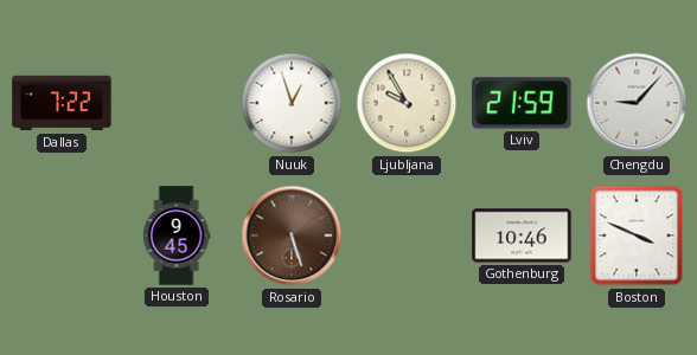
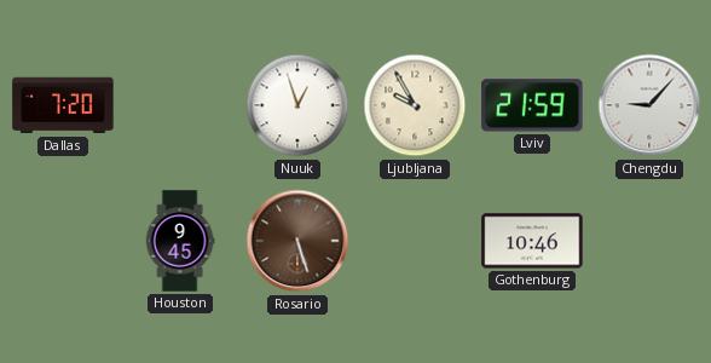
Dallas: 7:22 -> 7:20
Boston: 3:49 -> none
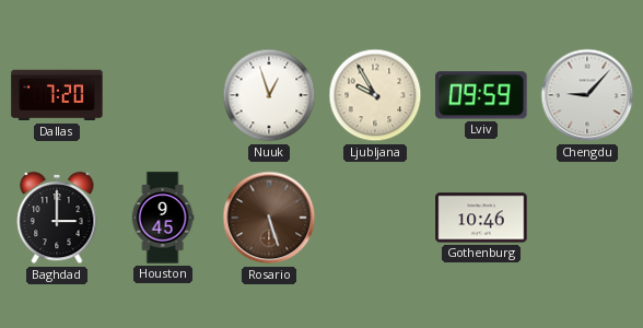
Lviv: 21:59 -> 09:59
Baghdad: none -> 3:00
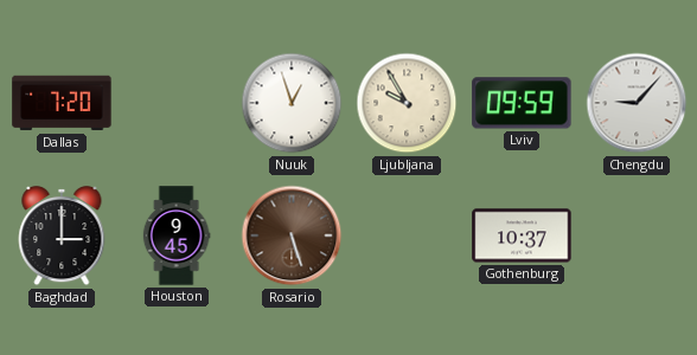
Gothenburg: 10:46 -> 10:37
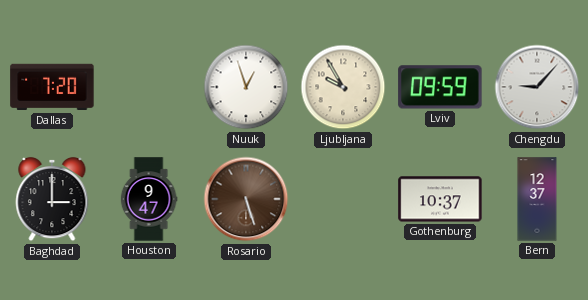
Houston: 9:45 -> 9:47
Bern: none -> 12:37
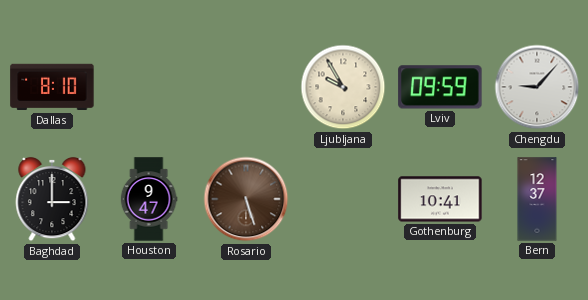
Dallas: 7:20 -> 8:10
Nuuk: 12:57 -> none
Gothenburg: 10:37 -> 10:41
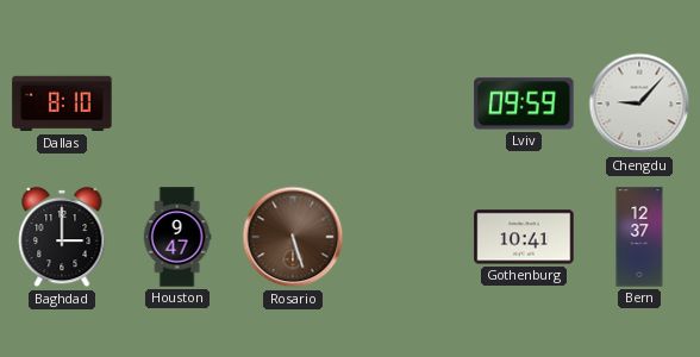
Ljubljana: 9:55 -> none
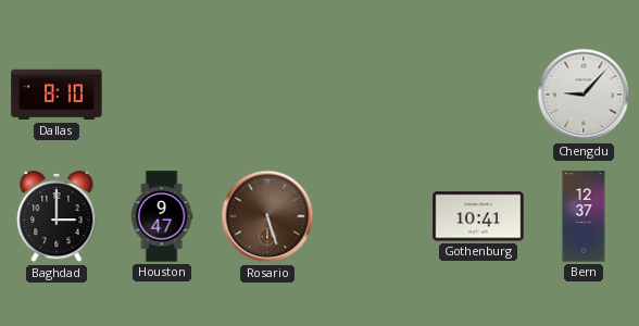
Lviv: 09:59 -> none
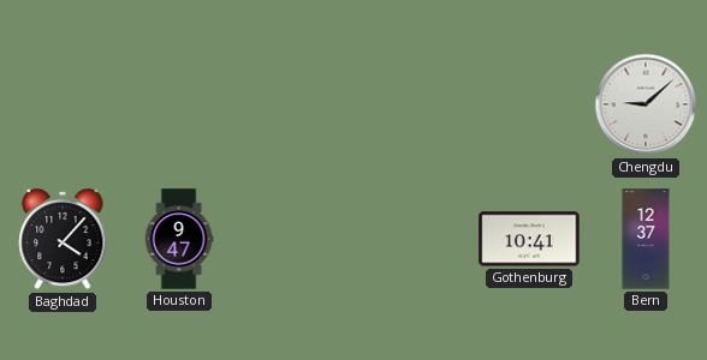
Dallas: 8:10 -> none
Chengdu: 9:07 -> 9:08
Baghdad: 3:00 -> 4:07
Rosario: 5:27 -> none
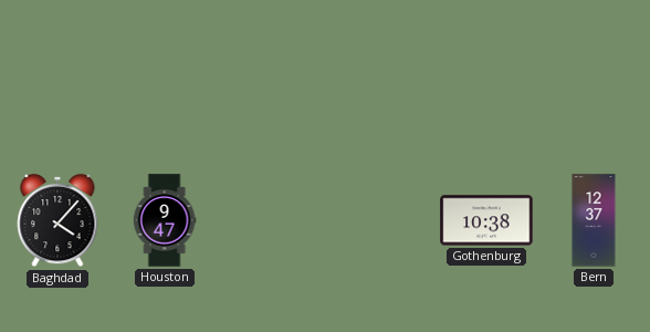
Chengdu: 9:08 -> none
Gothenburg: 10:41 -> 10:38
